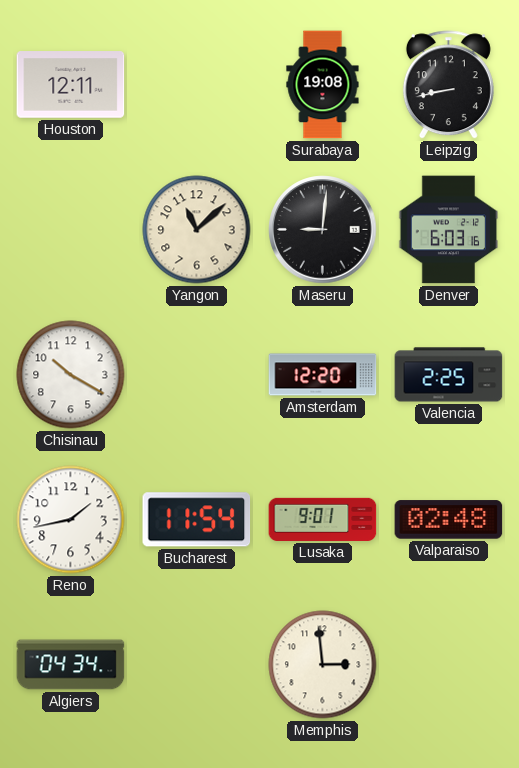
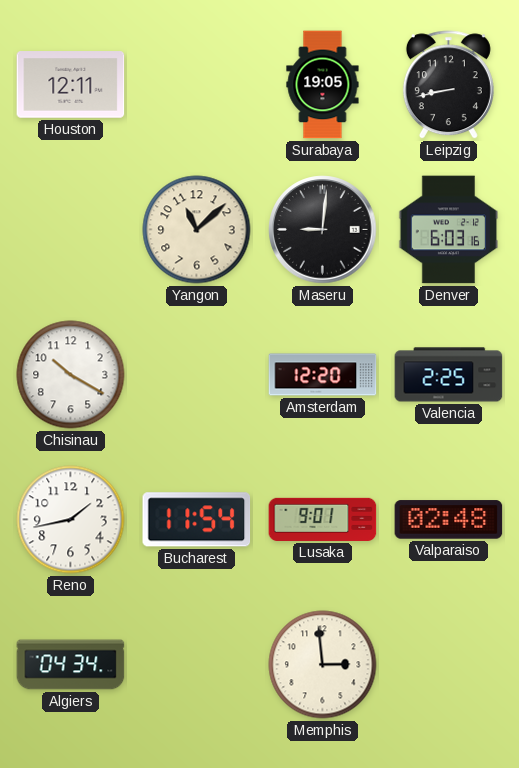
Surabaya: 19:08 -> 19:05
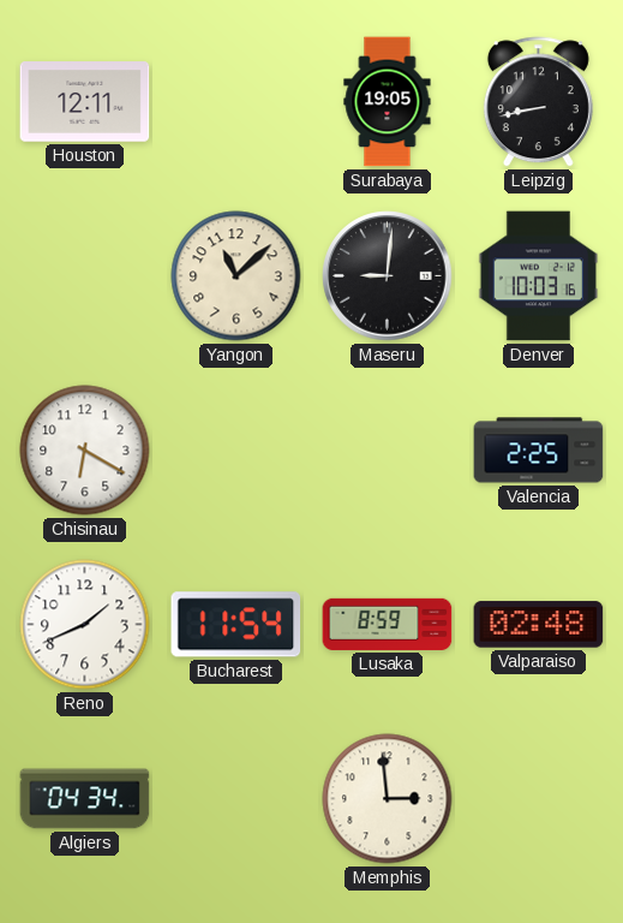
Denver: 6:03 -> 10:03
Chisinau: 10:20 -> 6:20
Amsterdam: 12:20 -> none
Reno: 1:43 -> 1:41
Lusaka: 9:01 -> 8:59
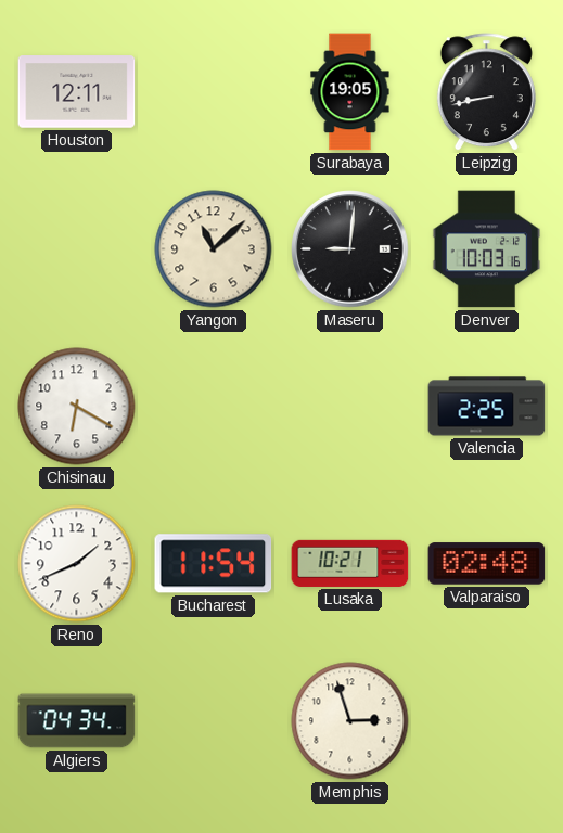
Lusaka: 8:59 -> 10:21
Memphis: 2:59 -> 2:57
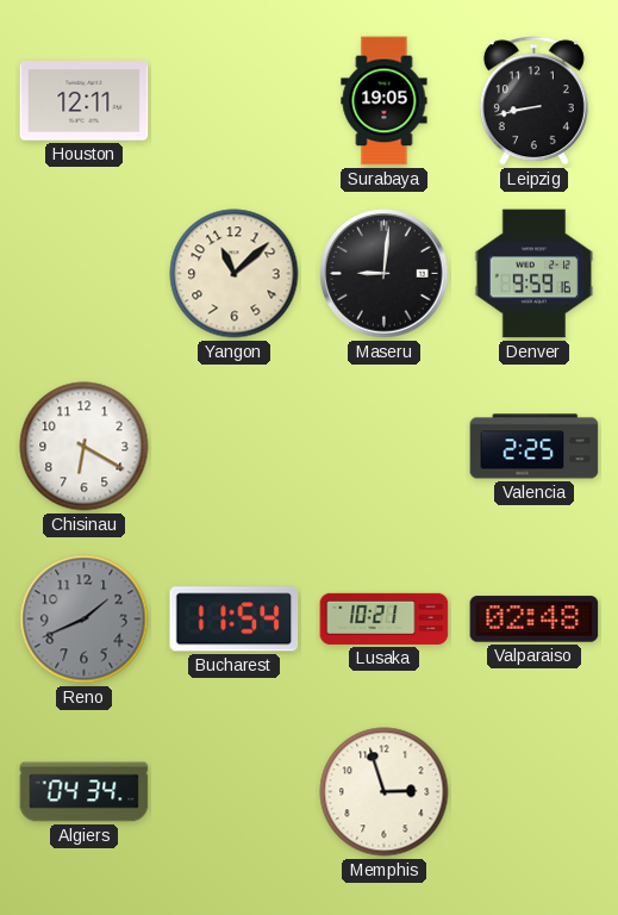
Denver: 10:03 -> 9:59
Reno dial: white -> grey
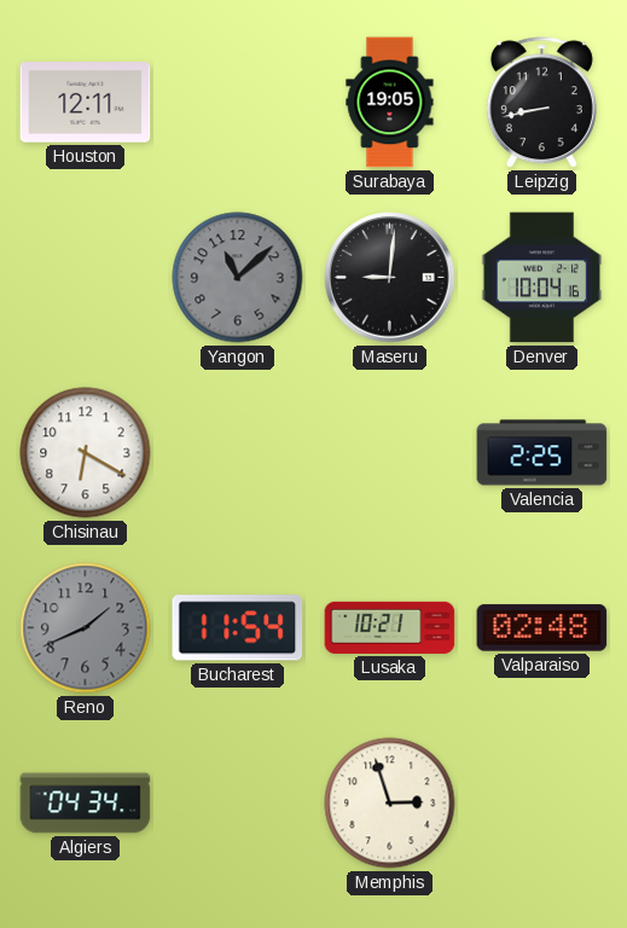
Yangon dial: cream -> grey
Denver: 9:59 -> 10:04
